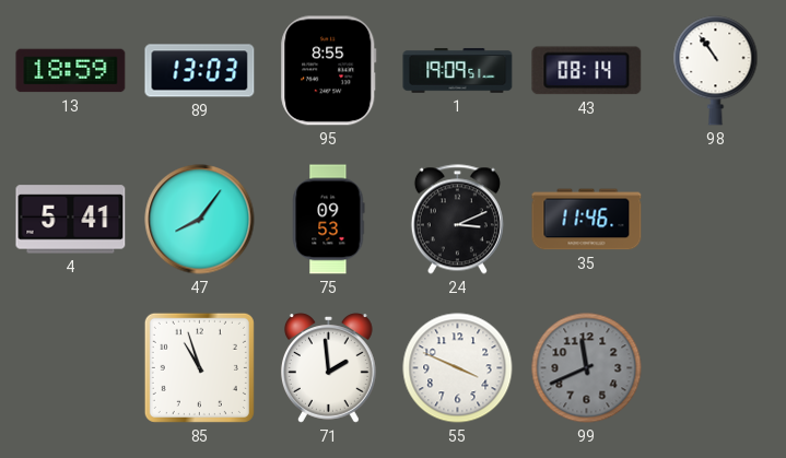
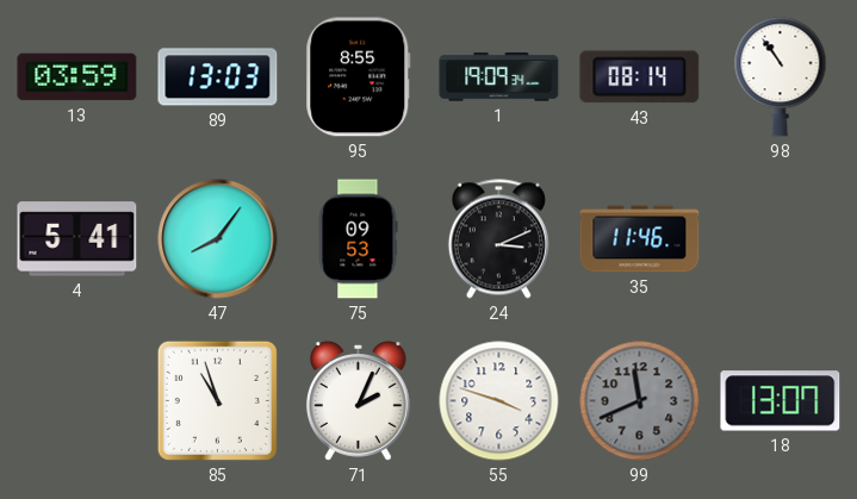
13: 18:59 -> 03:59
1: 19:09:51 -> 19:09:34
71: 1:59 -> 2:04
55: 3:49 -> 3:48
18: none -> 13:07
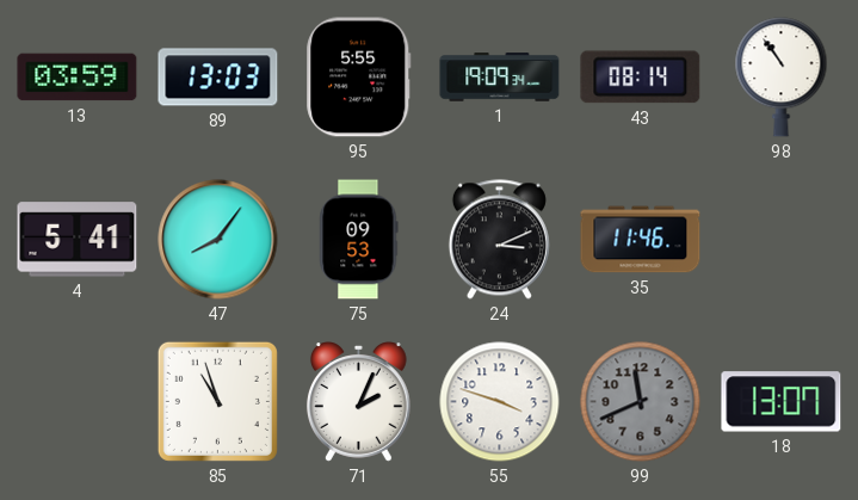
95: 8:55 -> 5:55
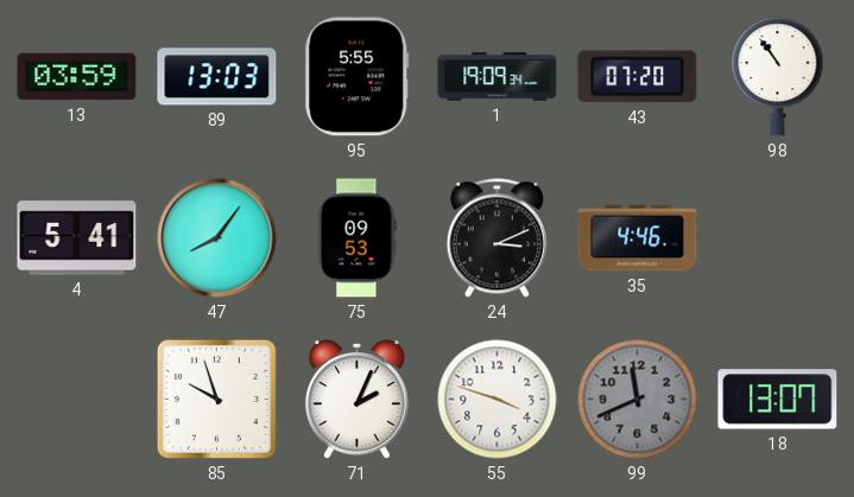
43: 08:14 -> 07:20
35: 11:46 -> 4:46
85: 10:57 -> 9:57
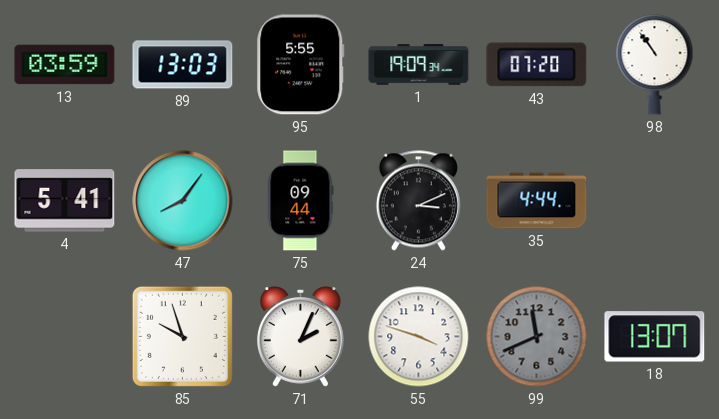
75: 09:53 -> 09:44
35: 4:46 -> 4:44
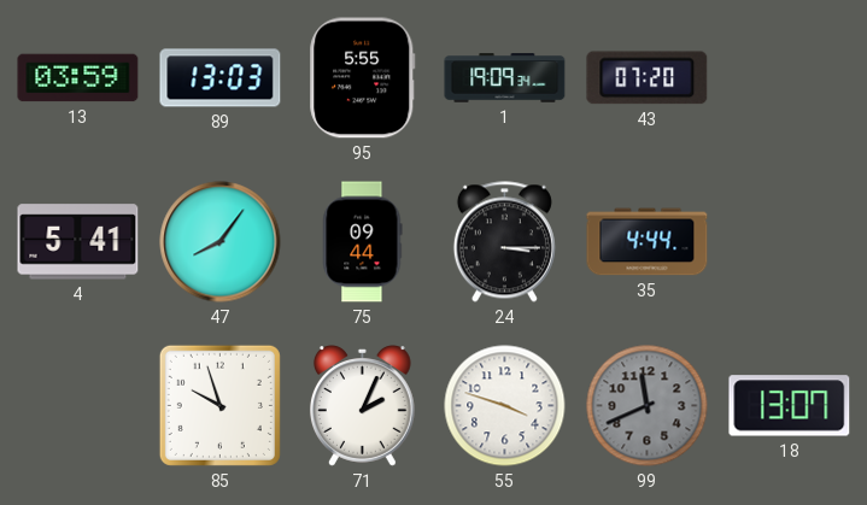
98: 10:54 -> none
24: 3:11 -> 3:15
